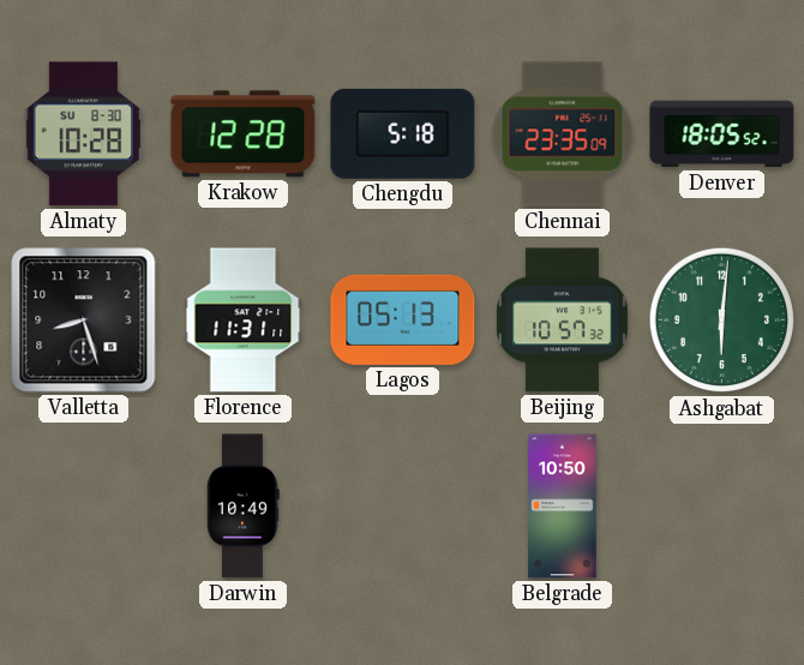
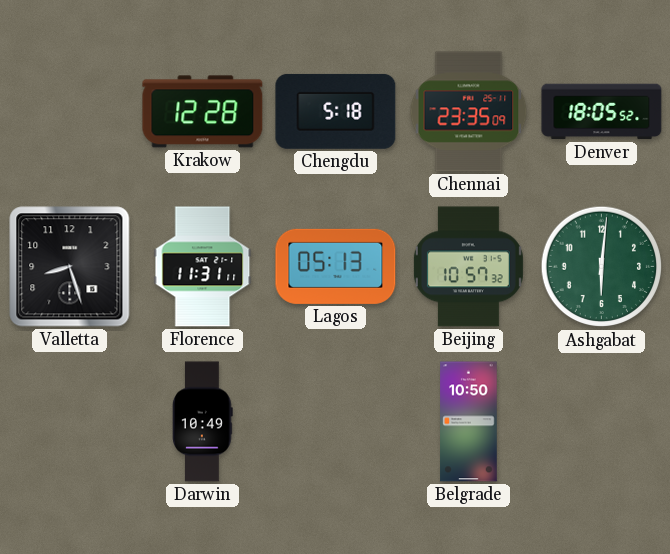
Almaty: 10:28 -> none
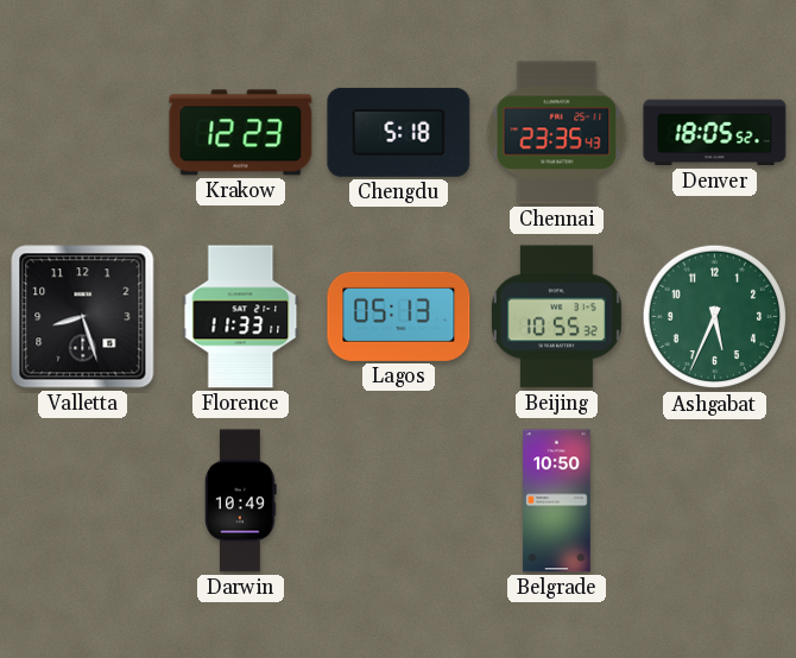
Krakow: 12:28 -> 12:23
Chennai: 23:35:09 -> 23:35:43
Florence: 11:31 -> 11:33
Beijing: 10:57 -> 10:55
Ashgabat: 6:01 -> 5:34
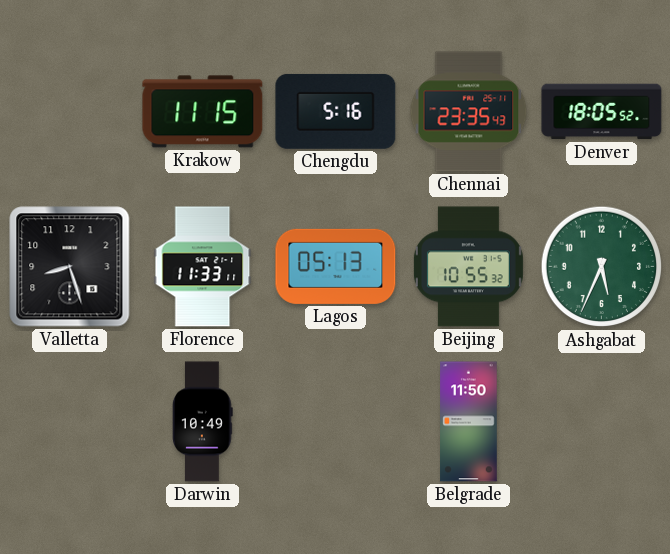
Krakow: 12:23 -> 11:15
Chengdu: 5:18 -> 5:16
Belgrade: 10:50 -> 11:50
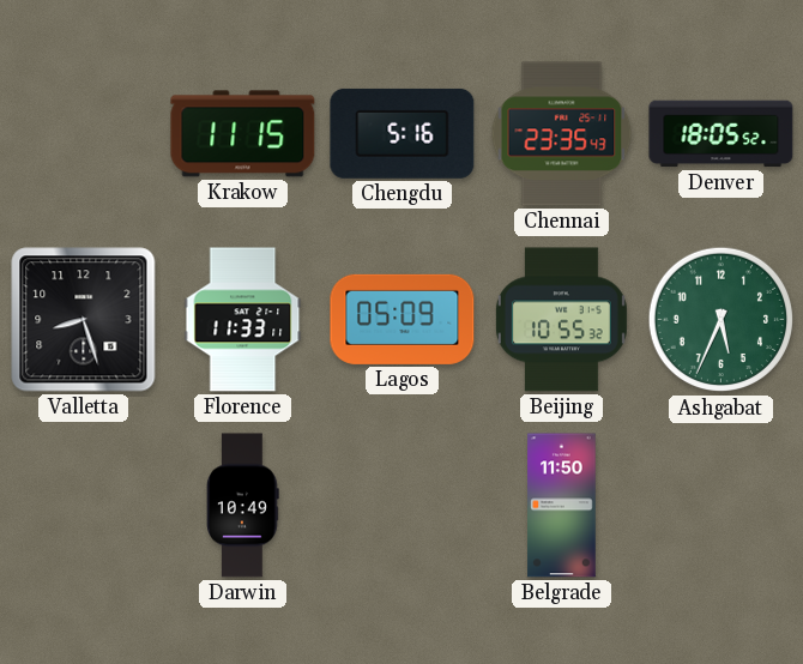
Lagos: 05:13 -> 05:09
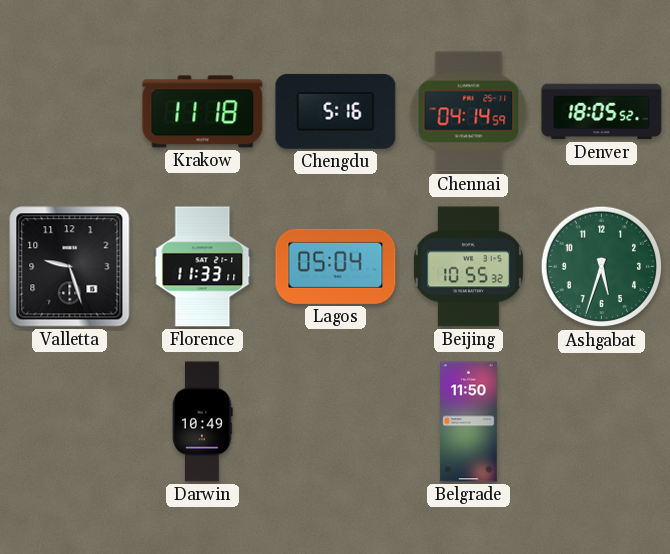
Krakow: 11:15 -> 11:18
Chennai: 23:35 -> 04:14
Valletta: 8:27 -> 9:27
Lagos: 05:09 -> 05:04
Ashgabat: 5:34 -> 5:33
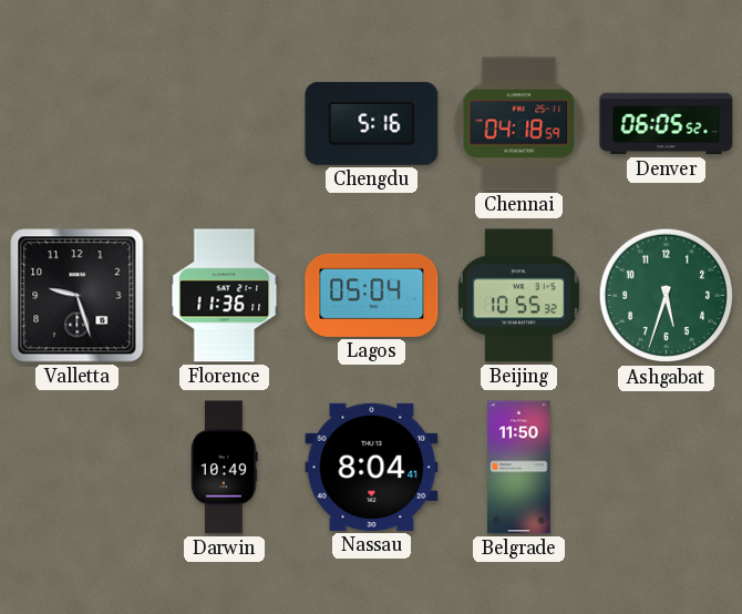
Krakow: 11:18 -> none
Chennai: 04:14 -> 04:18
Denver: 18:05 -> 06:05
Florence: 11:33 -> 11:36
Nassau: none -> 8:04
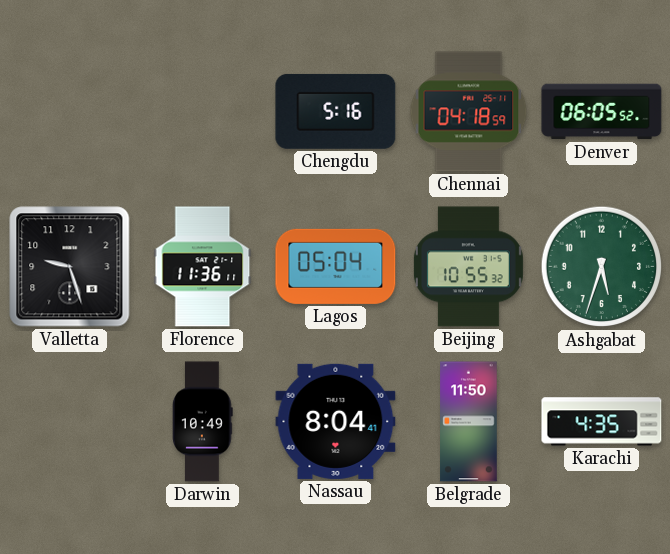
Karachi: none -> 4:35
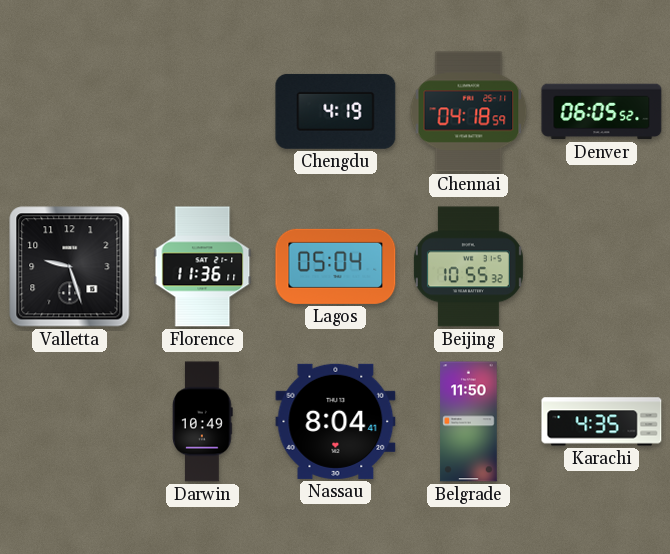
Chengdu: 5:16 -> 4:19
Ashgabat: 5:33 -> none
